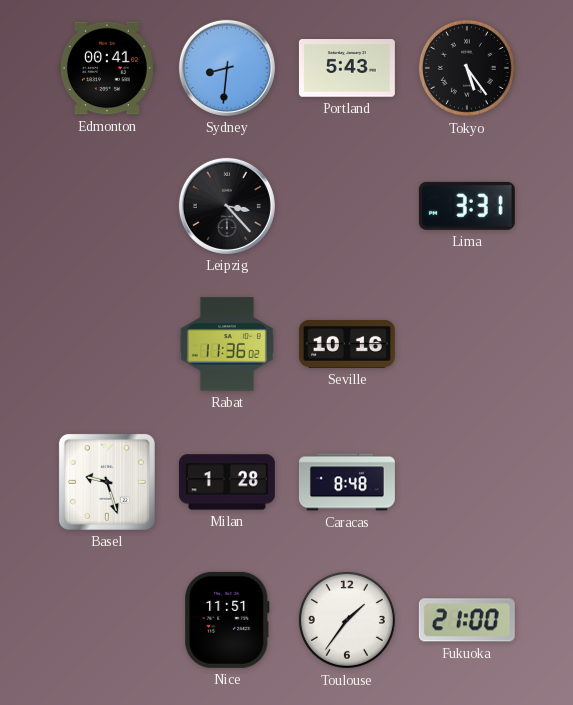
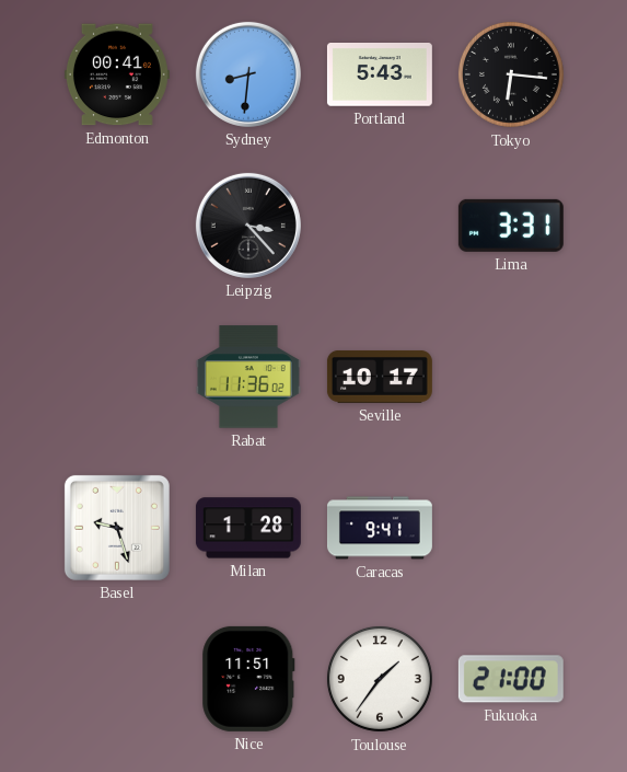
Tokyo: 5:24 -> 6:16
Seville: 10:16 -> 10:17
Caracas: 8:48 -> 9:41
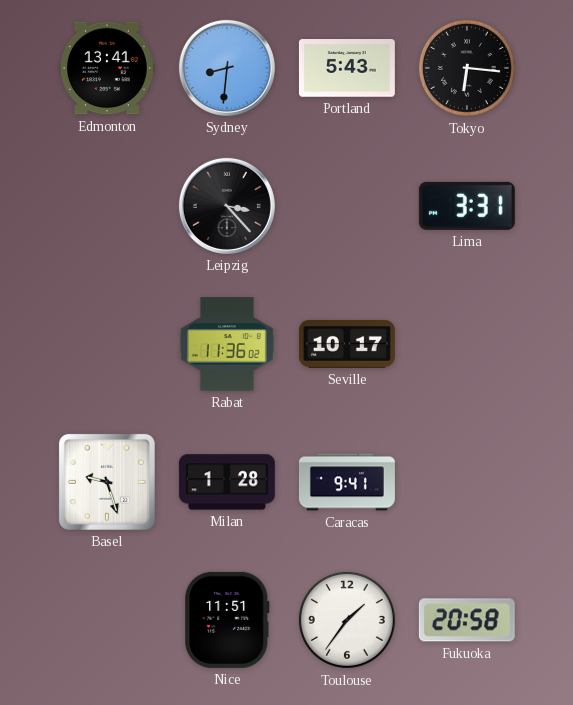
Edmonton: 00:41 -> 13:41
Fukuoka: 21:00 -> 20:58
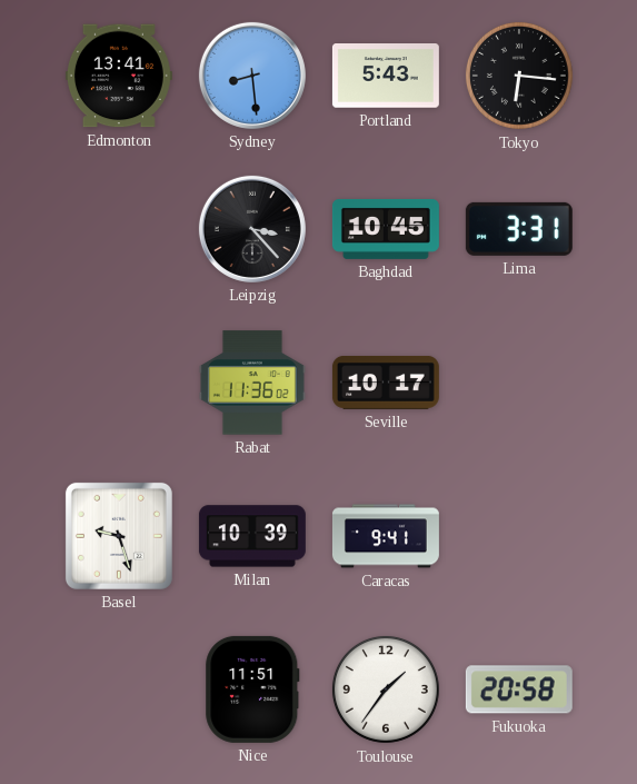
Sydney: 8:31 -> 8:29
Baghdad: none -> 10:45
Milan: 1:28 -> 10:39
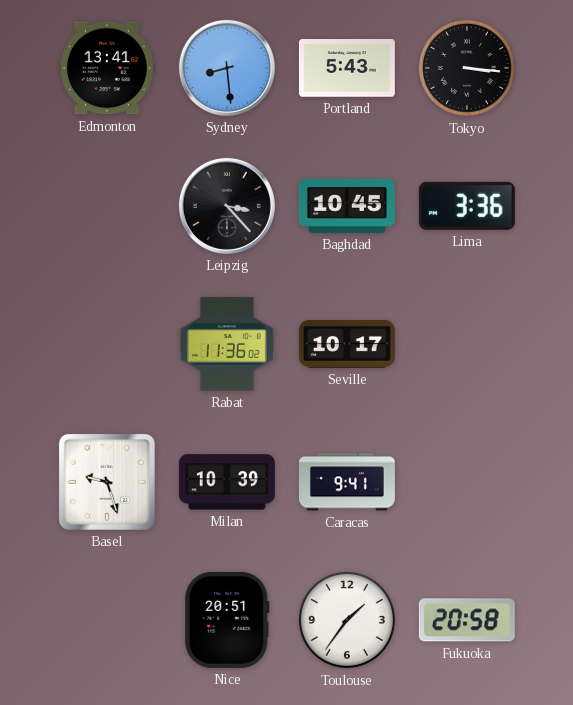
Tokyo: 6:16 -> 3:16
Lima: 3:31 -> 3:36
Nice: 11:51 -> 20:51
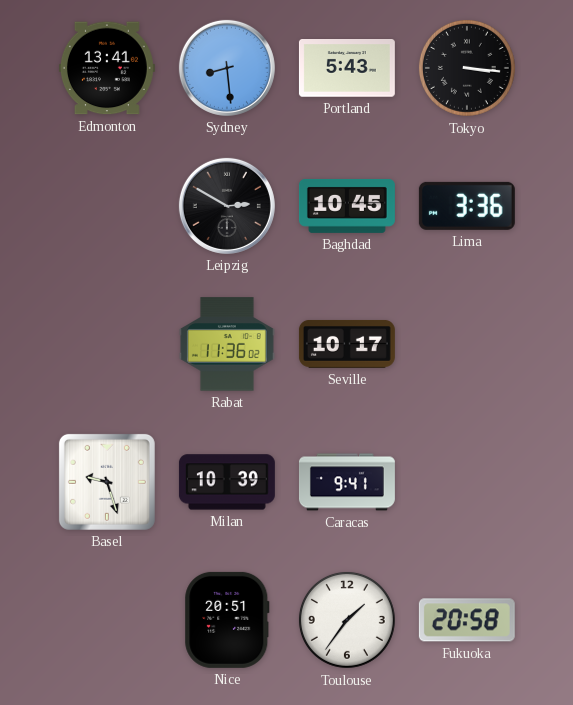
Leipzig: 3:23 -> 2:50
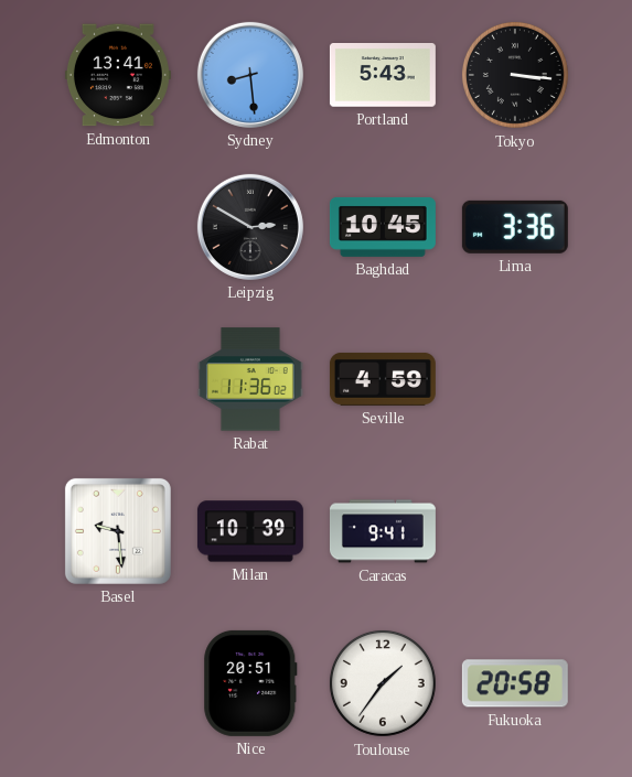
Seville: 10:17 -> 4:59
Basel: 9:27 -> 9:29
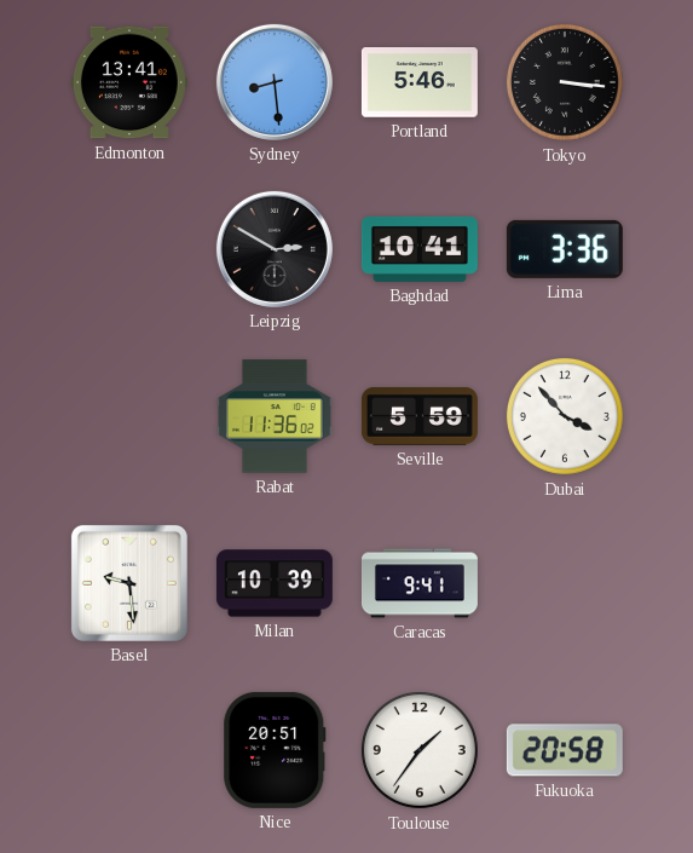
Portland: 5:43 -> 5:46
Baghdad: 10:45 -> 10:41
Seville: 4:59 -> 5:59
Dubai: none -> 3:53
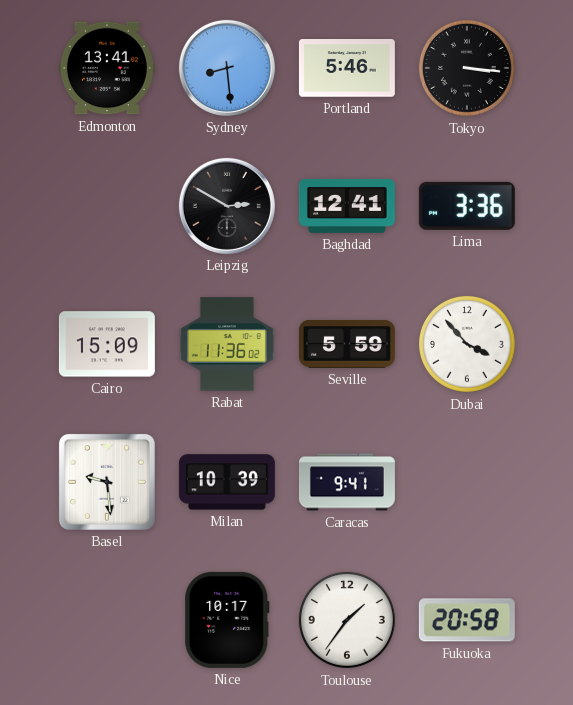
Baghdad: 10:41 -> 12:41
Cairo: none -> 15:09
Nice: 20:51 -> 10:17
